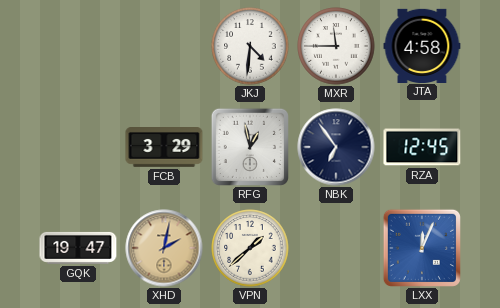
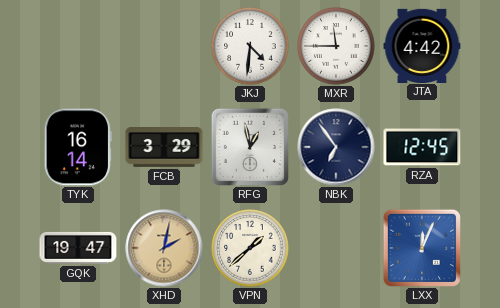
JTA: 4:58 -> 4:42
TYK: none -> 16:14
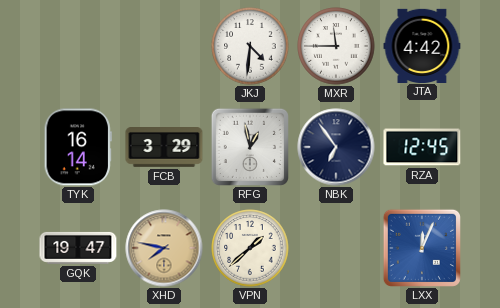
XHD: 2:02 -> 7:47
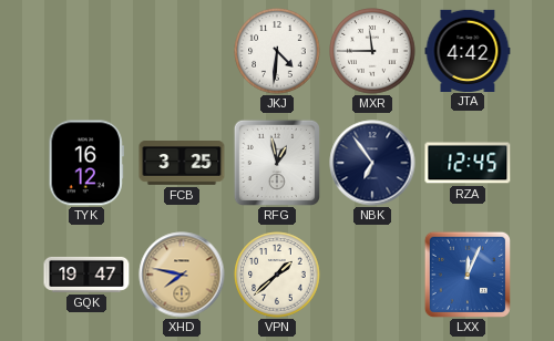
TYK: 16:14 -> 16:12
FCB: 3:29 -> 3:25
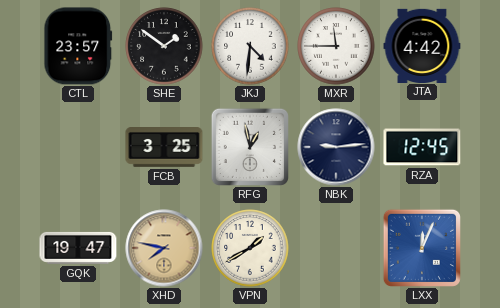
CTL: none -> 23:57
SHE: none -> 1:51
TYK: 16:12 -> none
NBK: 6:54 -> 9:14
VPN: 1:38 -> 1:40
